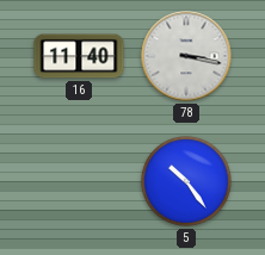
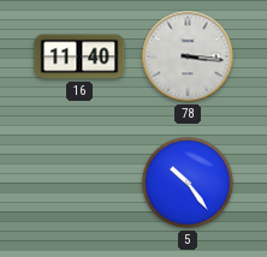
78: 3:17 -> 3:16
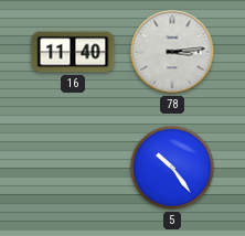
78: 3:16 -> 3:14
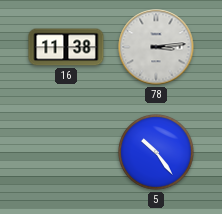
16: 11:40 -> 11:38
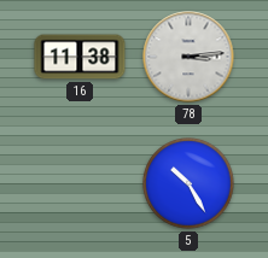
5: 10:24 -> 10:25
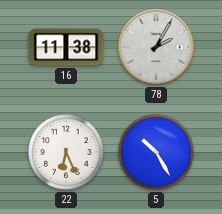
78: 3:14 -> 2:05
22: none -> 6:26
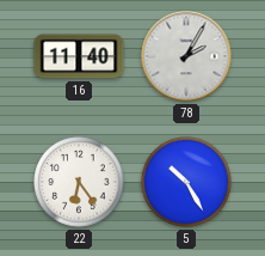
16: 11:38 -> 11:40
22: 6:26 -> 6:24
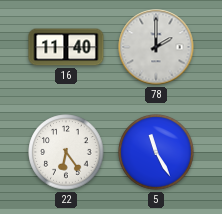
78: 2:05 -> 2:00
5: 10:25 -> 11:25
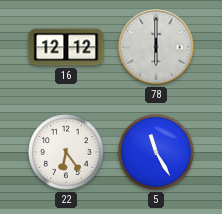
16: 11:40 -> 12:12
78: 2:00 -> 6:00
